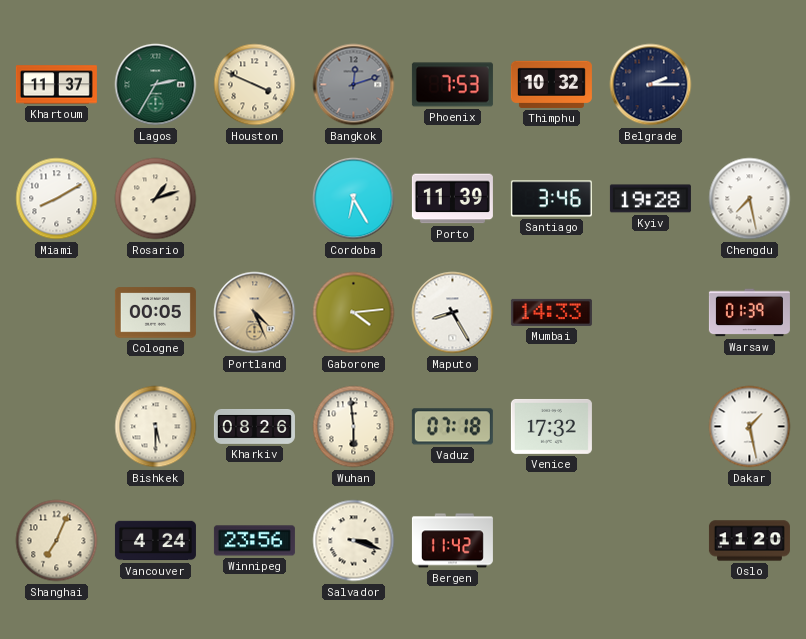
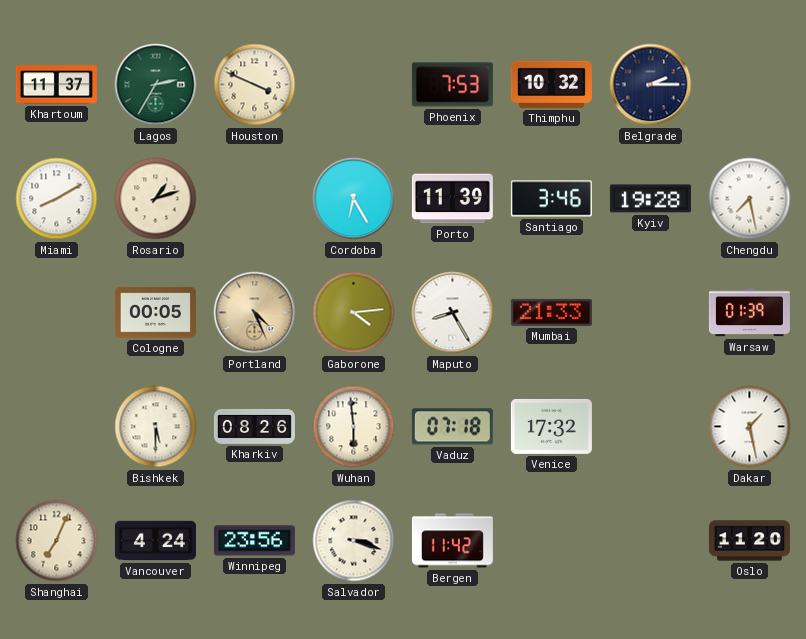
Bangkok: 12:12 -> none
Mumbai: 14:33 -> 21:33
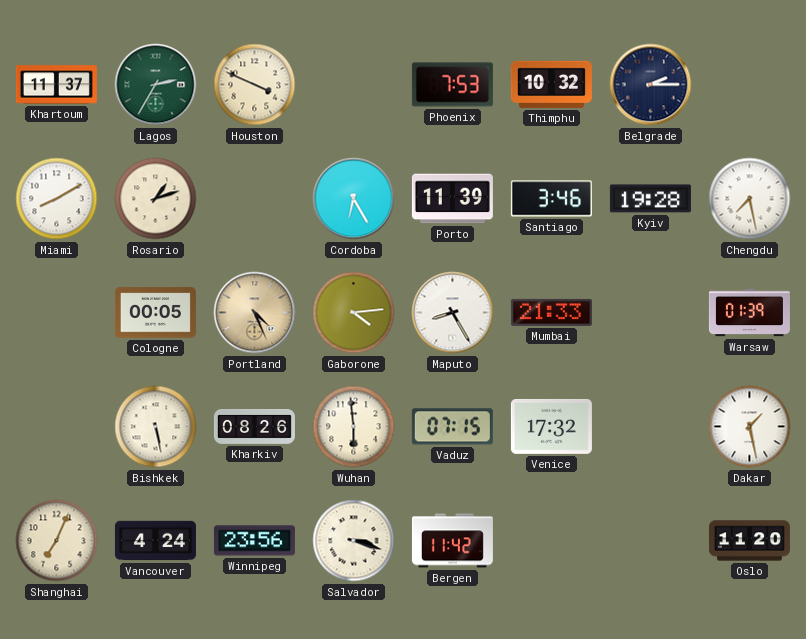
Bishkek: 5:30 -> 5:28
Vaduz: 07:18 -> 07:15
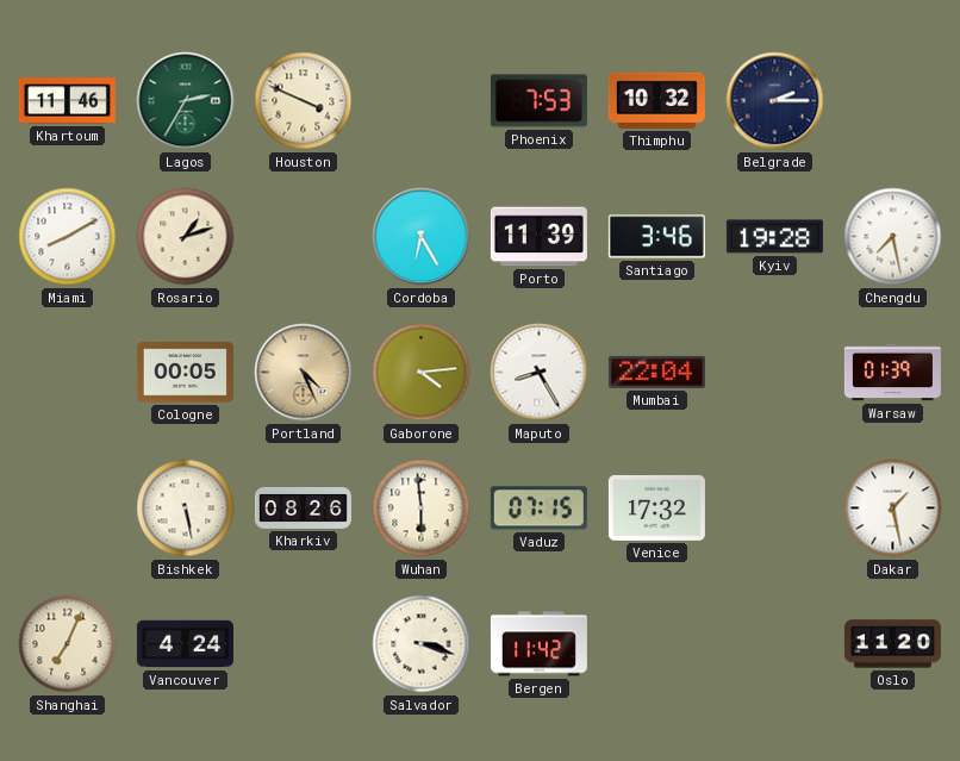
Khartoum: 11:37 -> 11:46
Mumbai: 21:33 -> 22:04
Winnipeg: 23:56 -> none
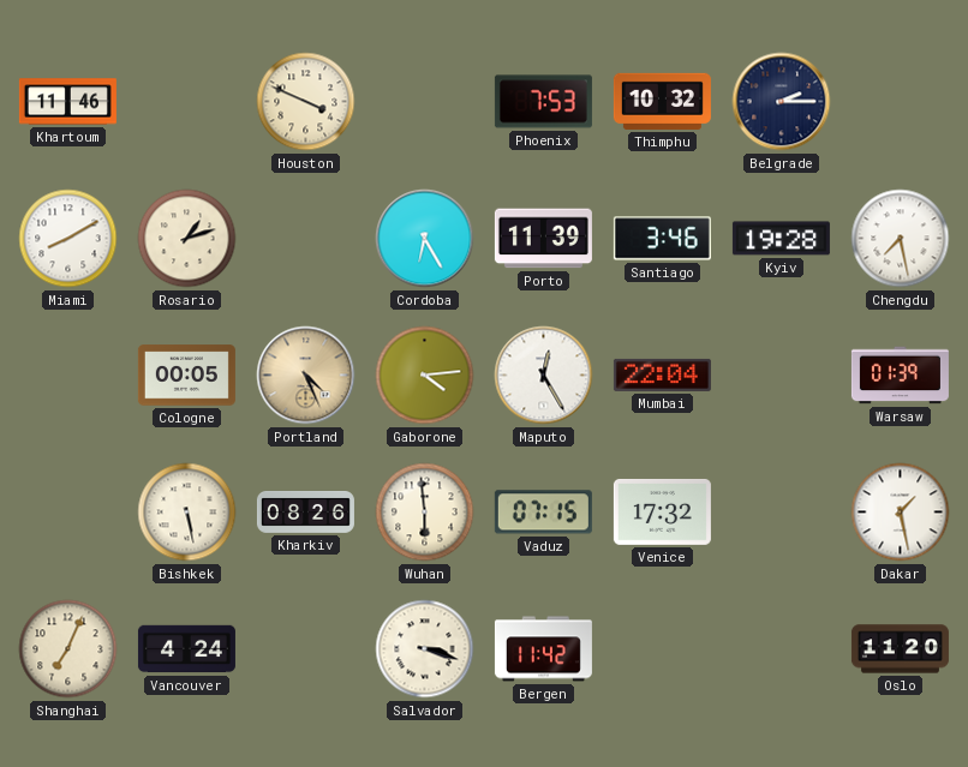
Lagos: 2:35 -> none
Maputo: 8:25 -> 12:25
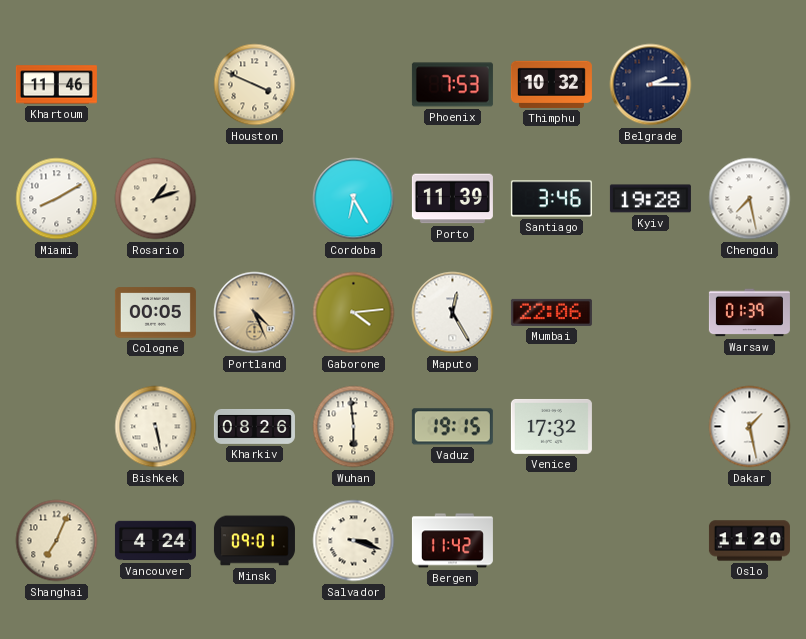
Mumbai: 22:04 -> 22:06
Vaduz: 07:15 -> 19:15
Minsk: none -> 09:01
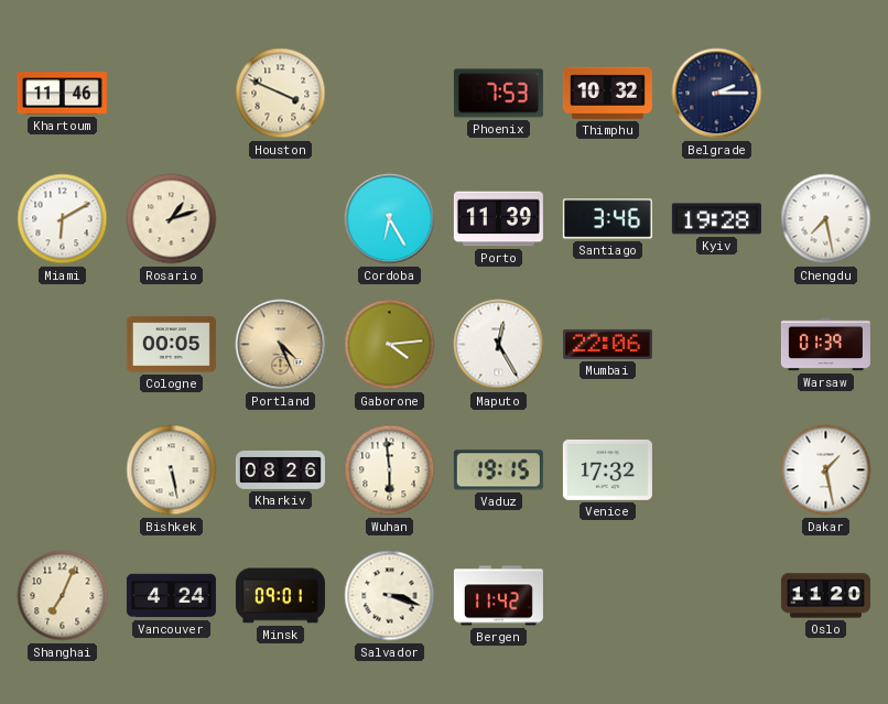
Miami: 8:10 -> 6:10
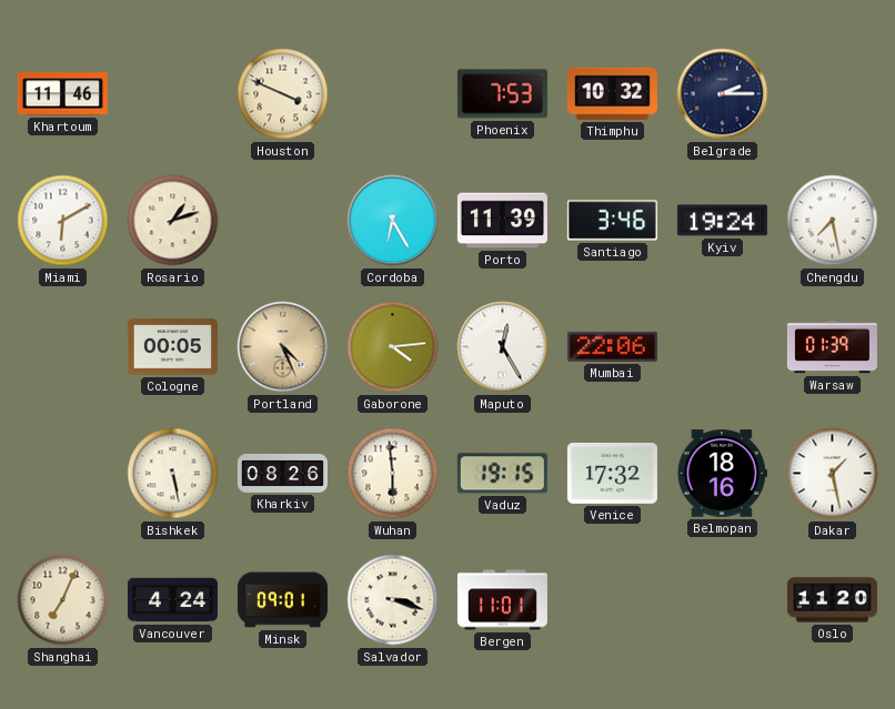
Kyiv: 19:28 -> 19:24
Belmopan: none -> 18:16
Bergen: 11:42 -> 11:01
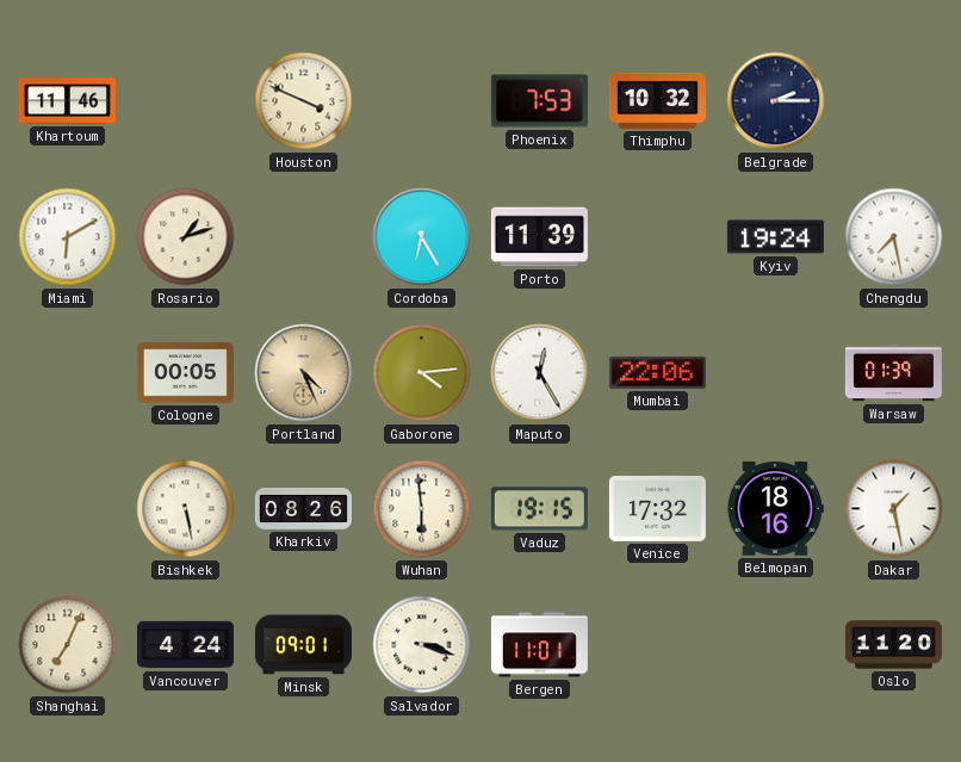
Santiago: 3:46 -> none
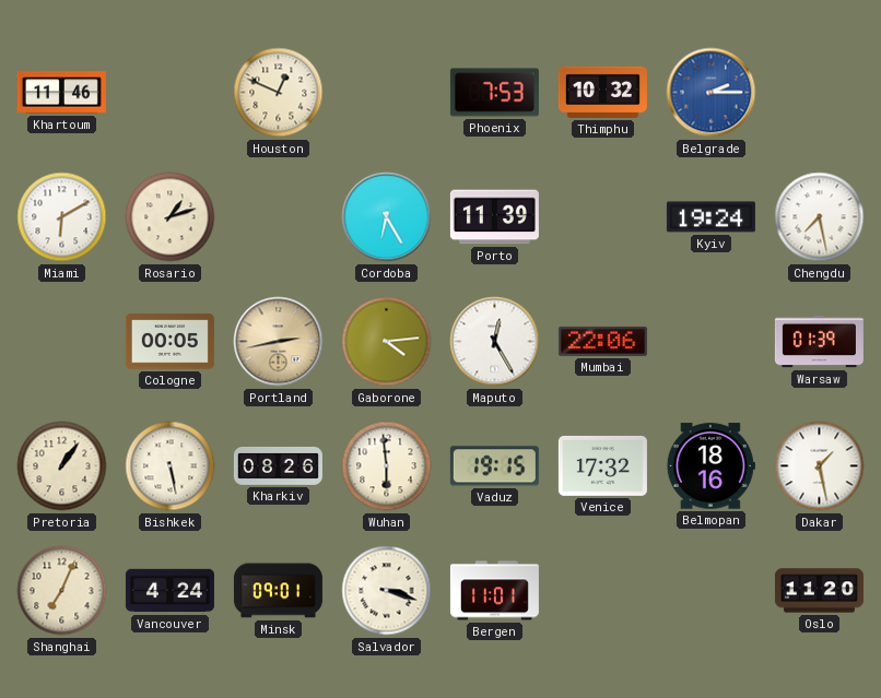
Houston: 3:49 -> 12:49
Belgrade dial: navy -> blue
Portland: 4:26 -> 2:43
Pretoria: none -> 1:06
